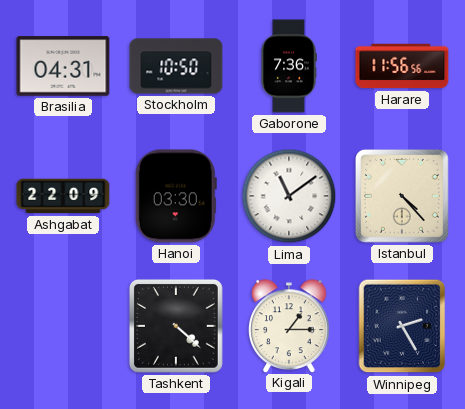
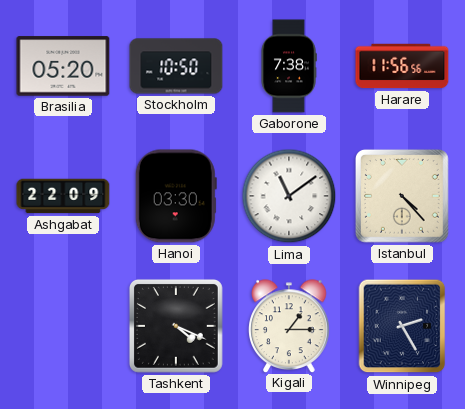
Brasilia: 04:31 -> 05:20
Gaborone: 7:36 -> 7:38
Tashkent: 4:22 -> 4:19
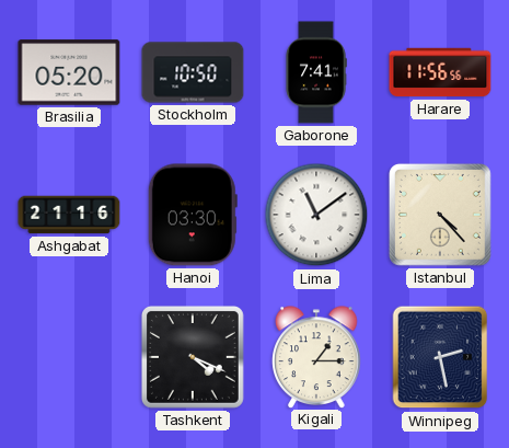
Gaborone: 7:38 -> 7:41
Ashgabat: 22:09 -> 21:16
Winnipeg: 2:25 -> 2:28
